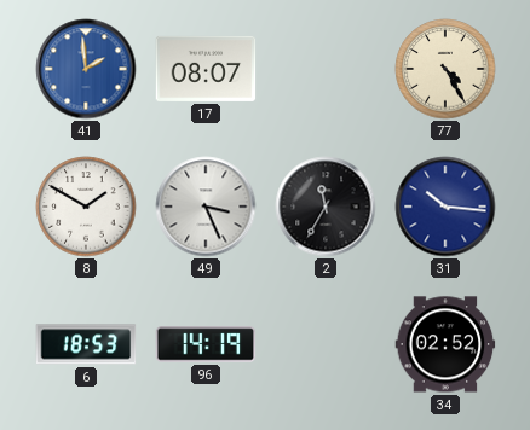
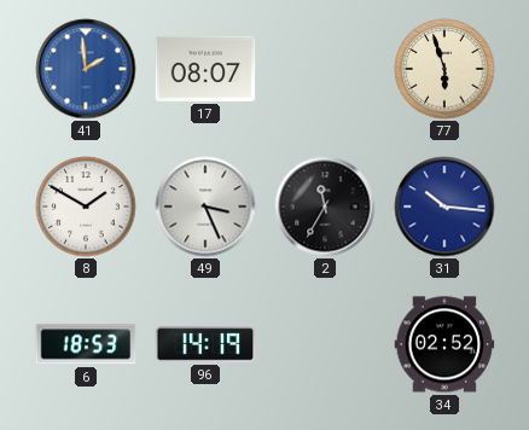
77: 4:25 -> 5:57
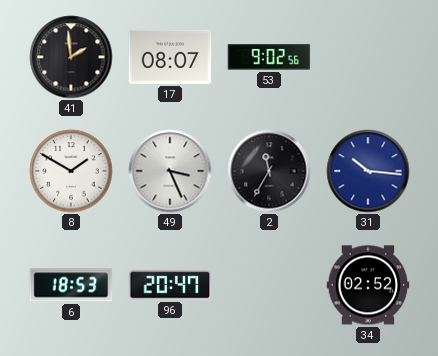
41 dial: blue -> black
53: none -> 9:02
77: 5:57 -> none
96: 14:19 -> 20:47
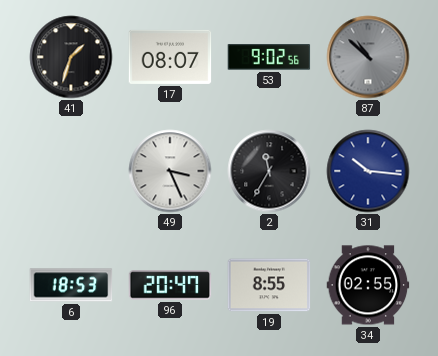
41: 1:59 -> 1:33
87: none -> 10:52
8: 1:50 -> none
19: none -> 8:55
34: 02:52 -> 02:55
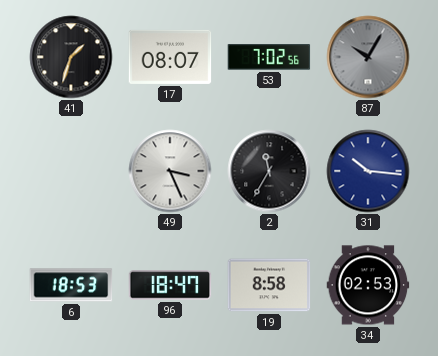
53: 9:02 -> 7:02
87: 10:52 -> 10:05
96: 20:47 -> 18:47
19: 8:55 -> 8:58
34: 02:55 -> 02:53
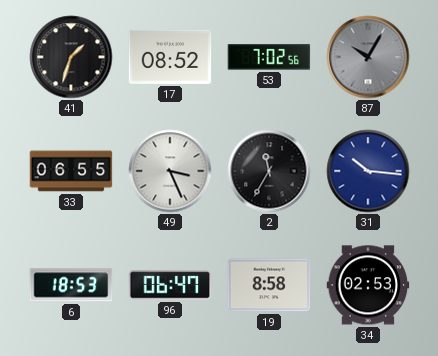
17: 08:07 -> 08:52
33: none -> 06:55
96: 18:47 -> 06:47
